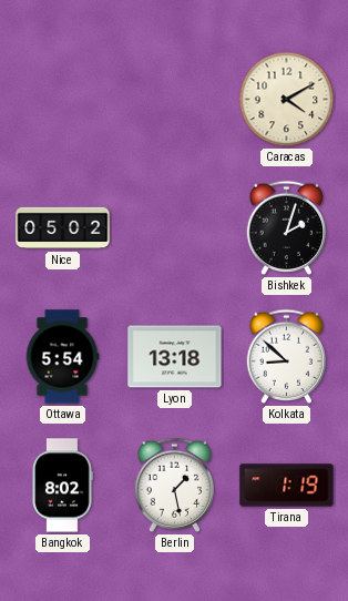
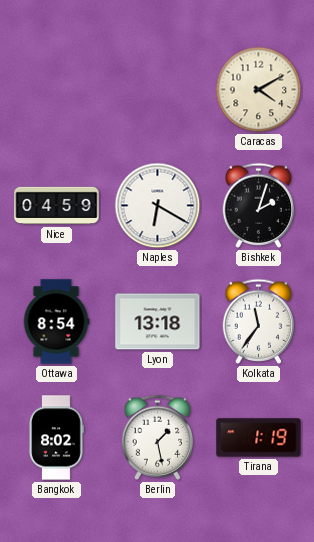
Nice: 05:02 -> 04:59
Naples: none -> 6:20
Ottawa: 5:54 -> 8:54
Kolkata: 8:52 -> 11:36
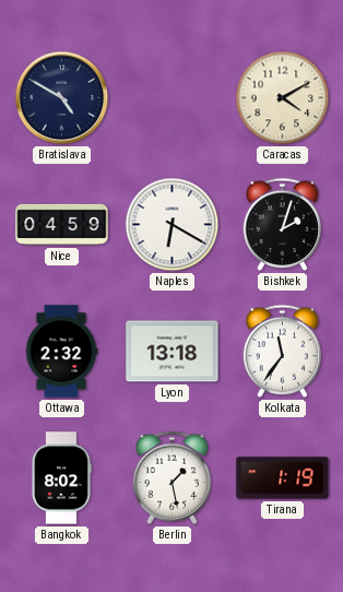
Bratislava: none -> 4:50
Ottawa: 8:54 -> 2:32
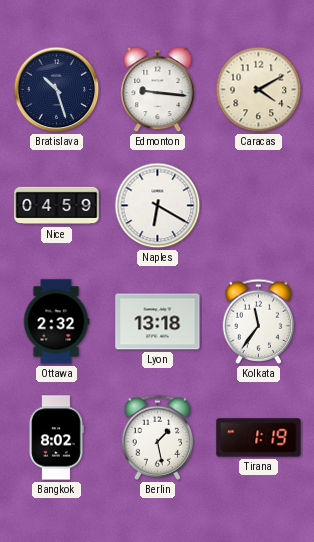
Bratislava: 4:50 -> 10:27
Edmonton: none -> 9:16
Bishkek: 2:03 -> none
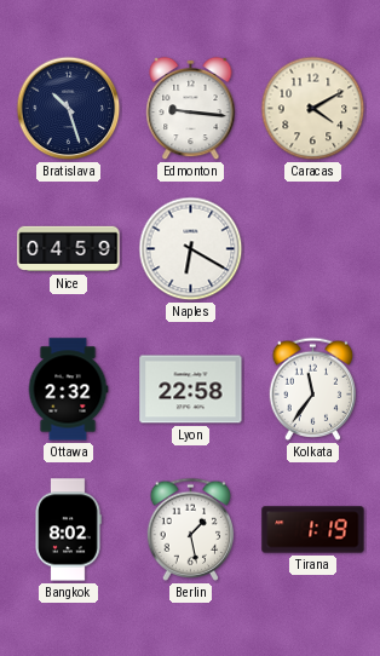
Lyon: 13:18 -> 22:58
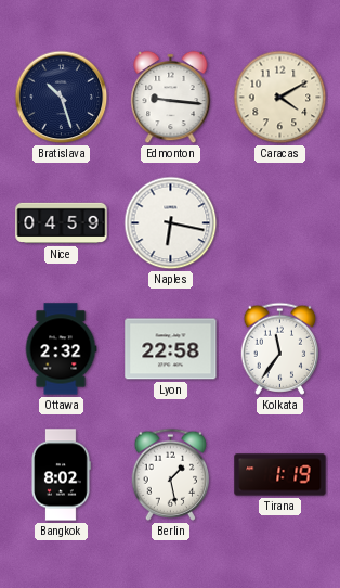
Naples: 6:20 -> 6:17
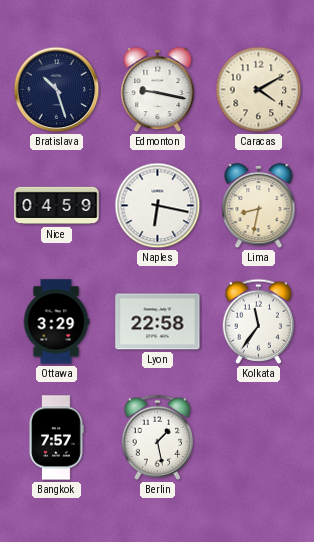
Edmonton: 9:16 -> 9:17
Lima: none -> 8:32
Ottawa: 2:32 -> 3:29
Bangkok: 8:02 -> 7:57
Tirana: 1:19 -> none
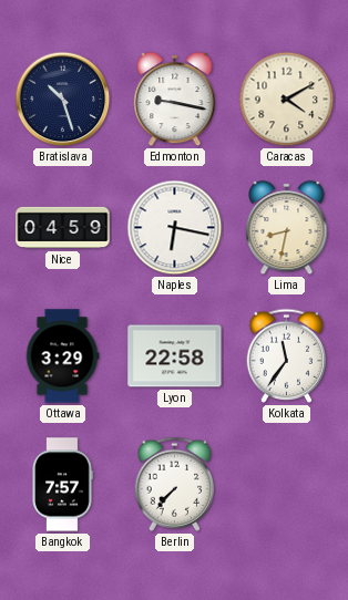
Berlin: 1:28 -> 7:37
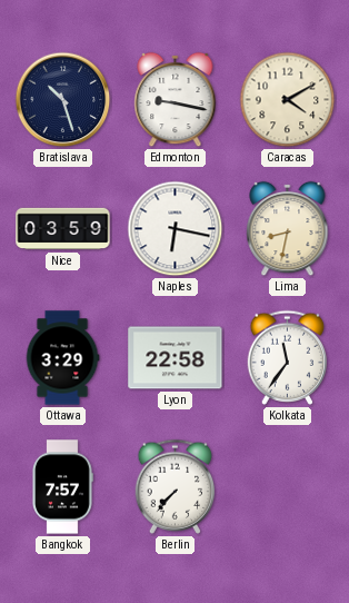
Nice: 04:59 -> 03:59
